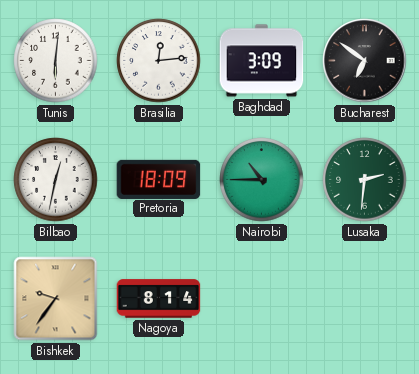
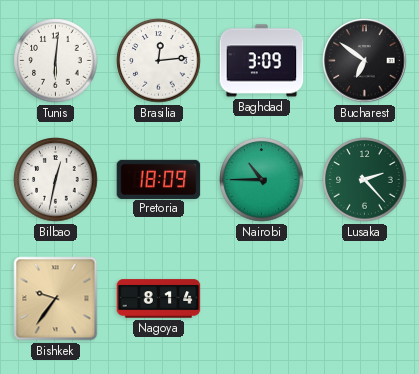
Lusaka: 2:31 -> 2:23
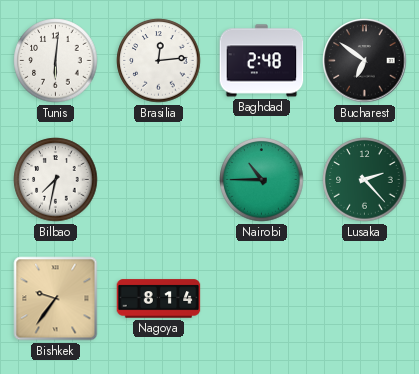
Baghdad: 3:09 -> 2:48
Bilbao: 12:32 -> 7:32
Pretoria: 18:09 -> none
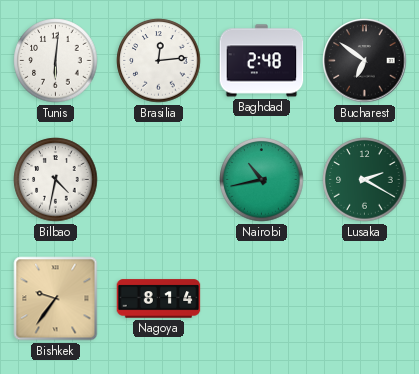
Bilbao: 7:32 -> 4:32
Nairobi: 10:45 -> 10:43
Lusaka: 2:23 -> 2:20
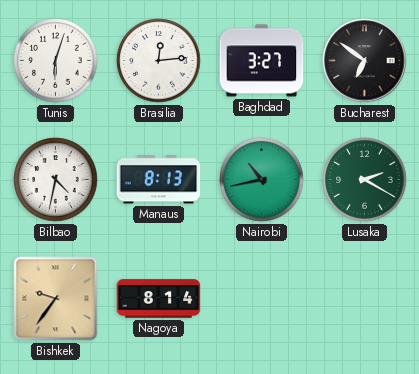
Tunis: 6:01 -> 6:03
Baghdad: 2:48 -> 3:27
Manaus: none -> 8:13
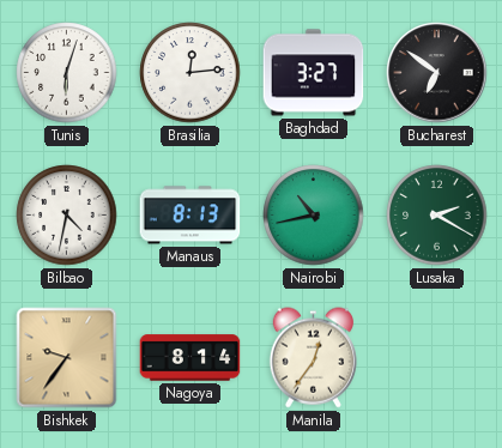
Manila: none -> 12:36
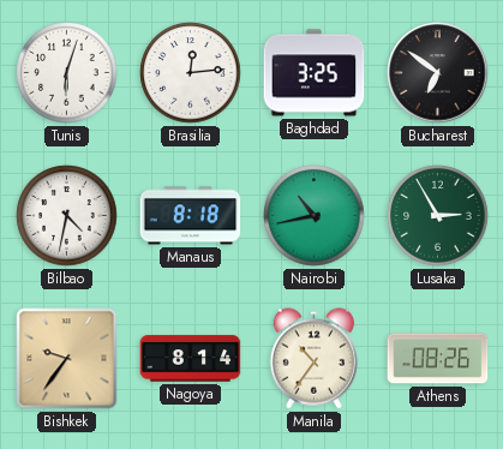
Baghdad: 3:27 -> 3:25
Manaus: 8:13 -> 8:18
Lusaka: 2:20 -> 2:55
Manila: 12:36 -> 10:36
Athens: none -> 08:26
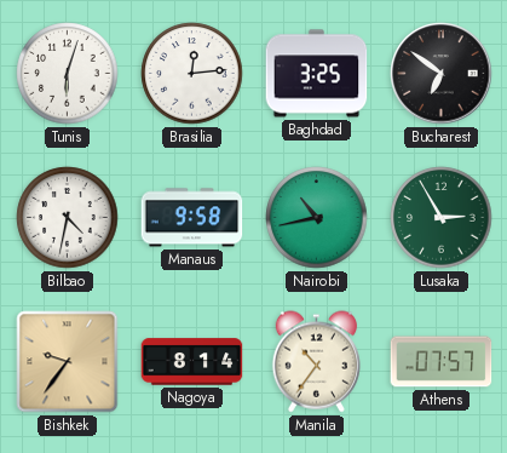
Manaus: 8:18 -> 9:58
Athens: 08:26 -> 07:57
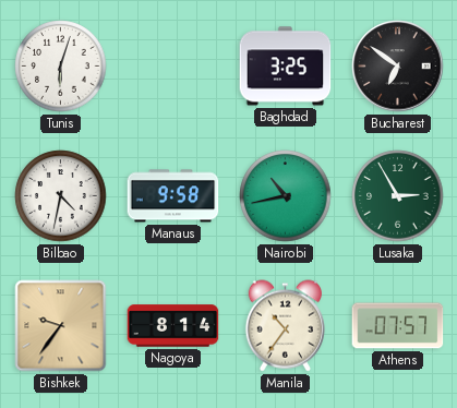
Brasilia: 12:14 -> none
